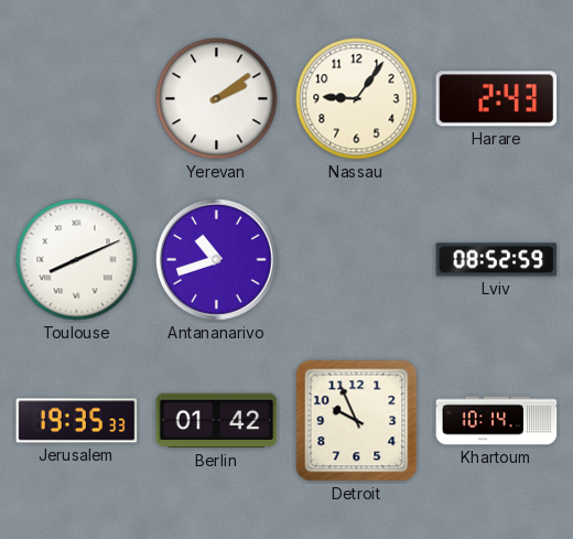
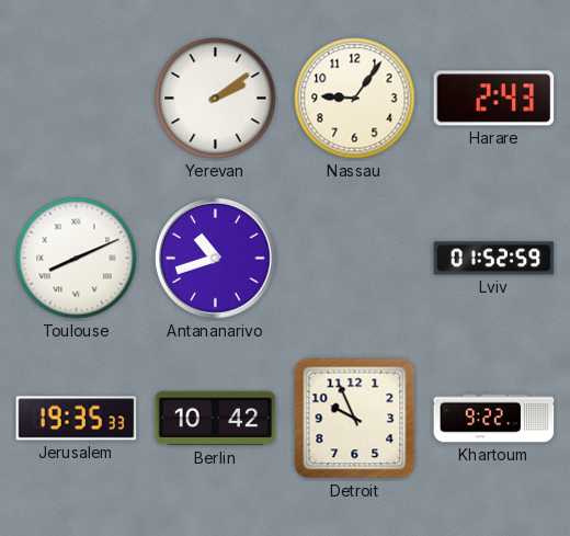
Lviv: 08:52 -> 01:52
Berlin: 01:42 -> 10:42
Khartoum: 10:14 -> 9:22
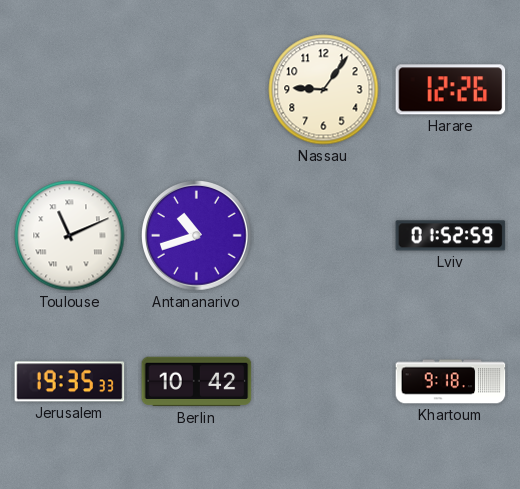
Yerevan: 2:09 -> none
Harare: 2:43 -> 12:26
Toulouse: 8:11 -> 11:11
Detroit: 9:56 -> none
Khartoum: 9:22 -> 9:18
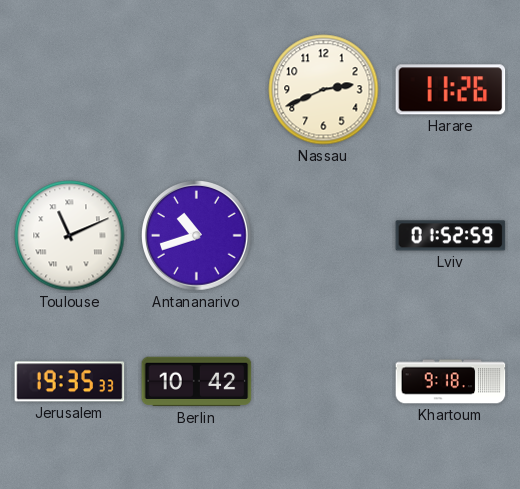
Nassau: 9:06 -> 2:41
Harare: 12:26 -> 11:26
